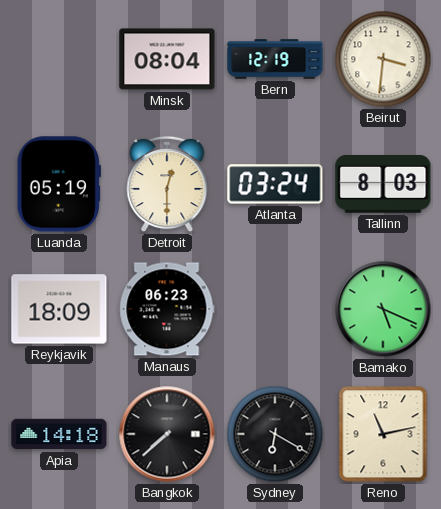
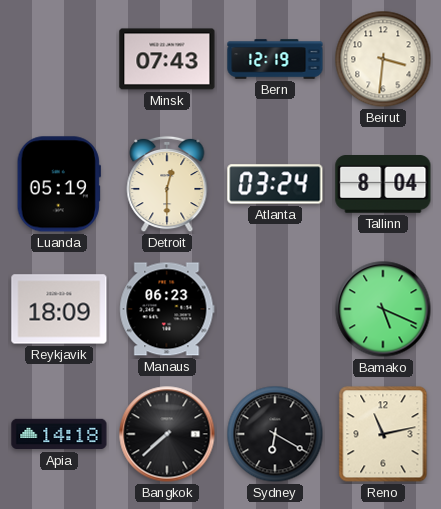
Minsk: 08:04 -> 07:43
Tallinn: 8:03 -> 8:04
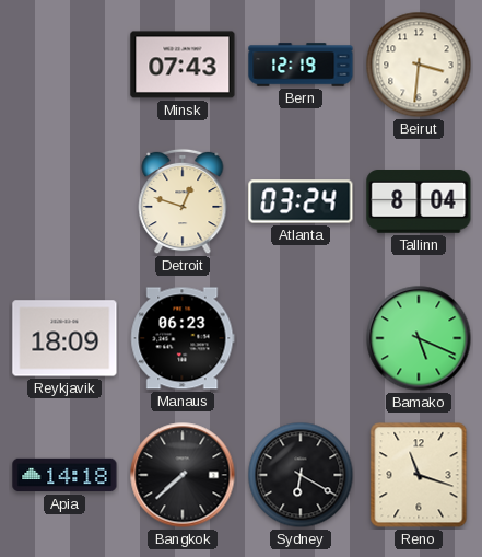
Luanda: 05:19 -> none
Detroit: 12:30 -> 12:48
Reno: 11:13 -> 11:18
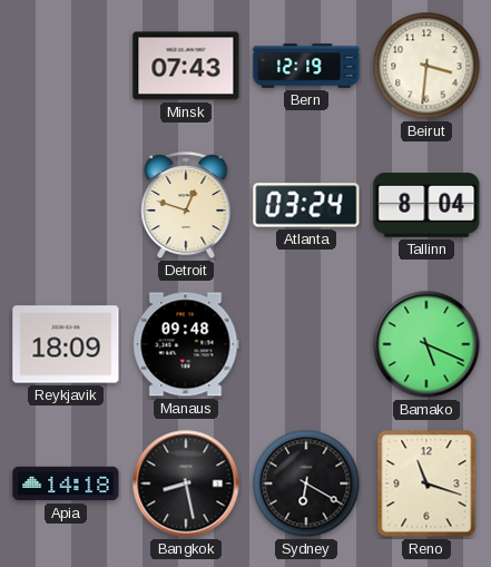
Manaus: 06:23 -> 09:48
Bangkok: 7:38 -> 8:28
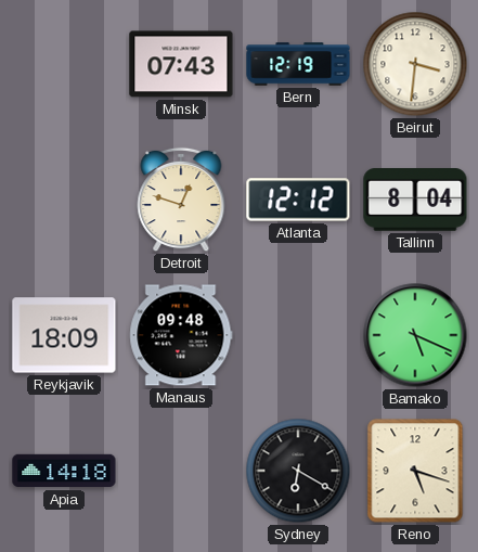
Atlanta: 03:24 -> 12:12
Bangkok: 8:28 -> none
Reno: 11:18 -> 5:18
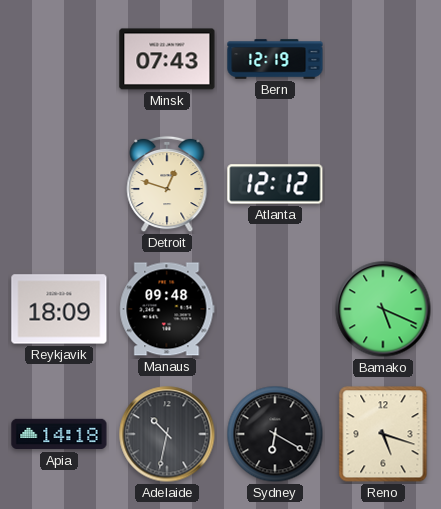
Beirut: 3:31 -> none
Tallinn: 8:04 -> none
Adelaide: none -> 10:32
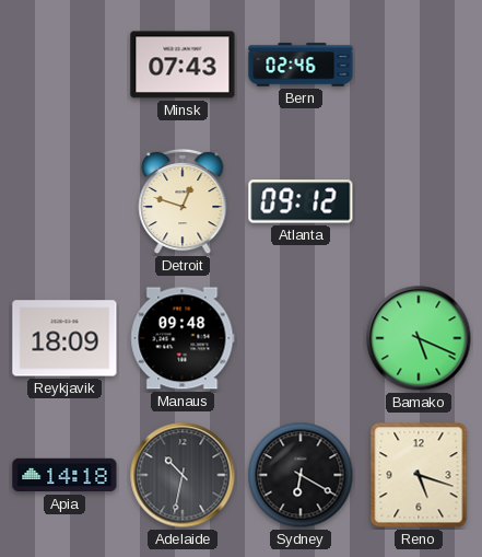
Bern: 12:19 -> 02:46
Atlanta: 12:12 -> 09:12
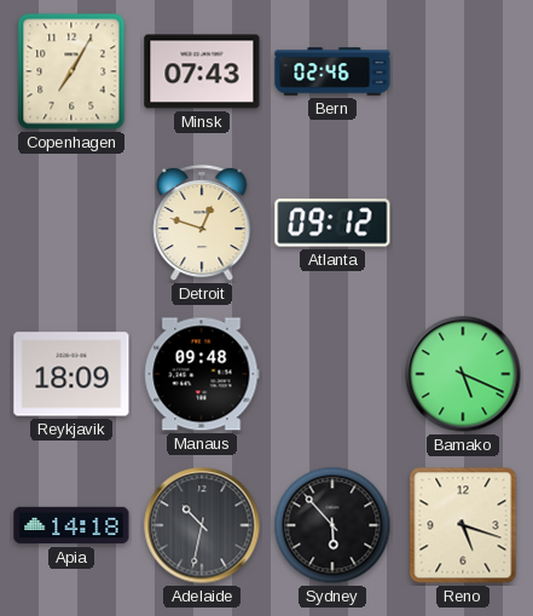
Copenhagen: none -> 7:05
Sydney: 6:20 -> 5:53
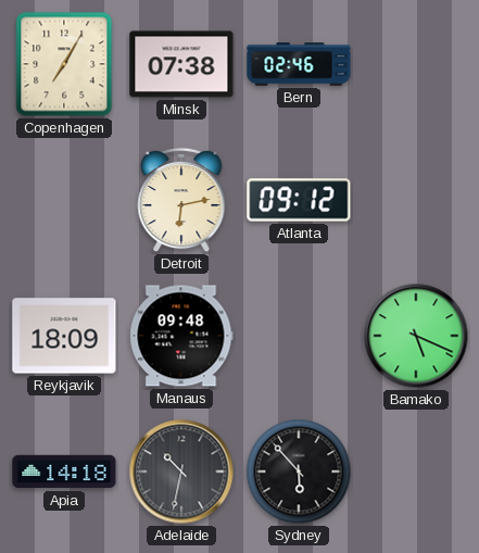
Minsk: 07:43 -> 07:38
Detroit: 12:48 -> 6:13
Reno: 5:18 -> none
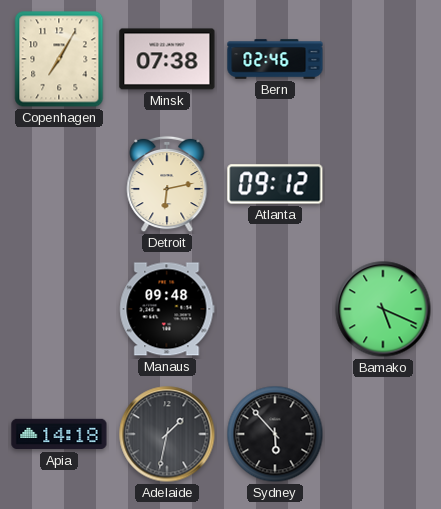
Reykjavik: 18:09 -> none
Adelaide: 10:32 -> 1:32
